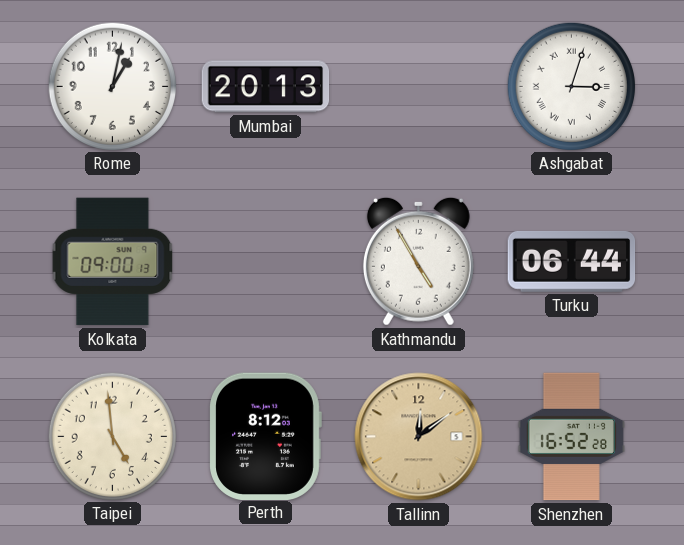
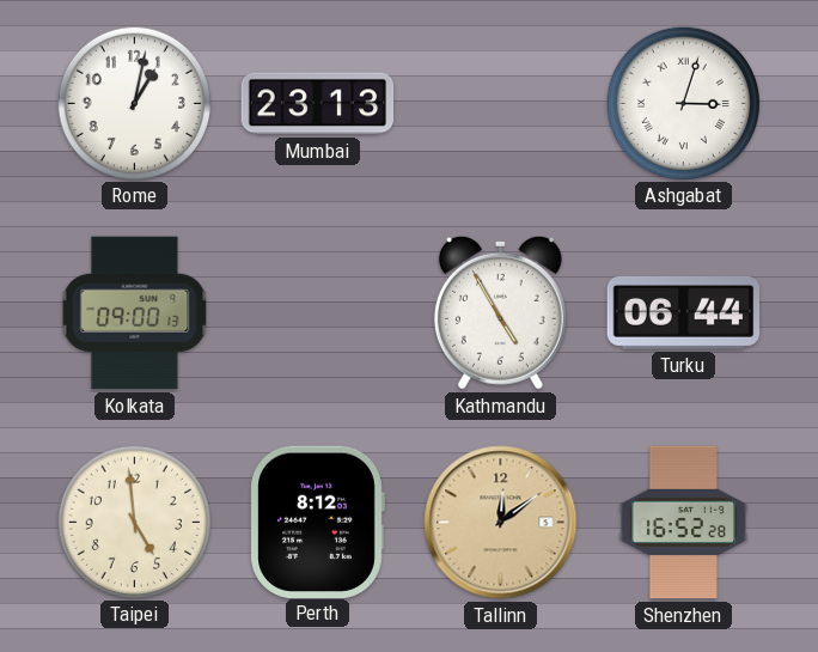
Mumbai: 20:13 -> 23:13
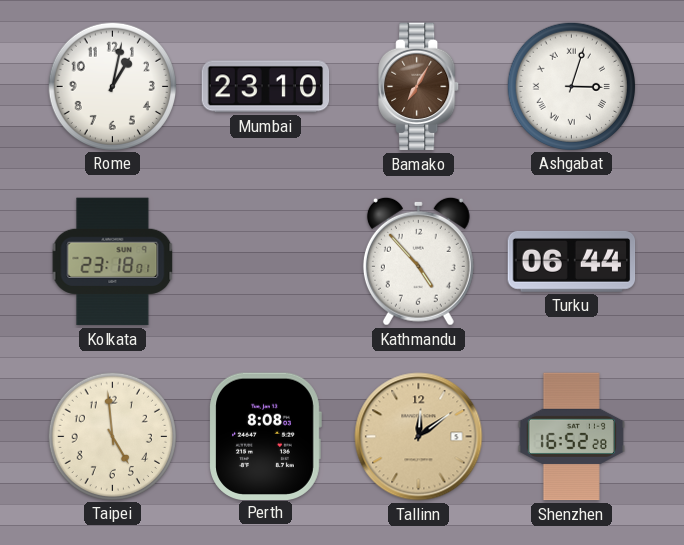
Mumbai: 23:13 -> 23:10
Bamako: none -> 7:05
Kolkata: 09:00 -> 23:18
Kathmandu: 4:55 -> 4:53
Perth: 8:12 -> 8:08
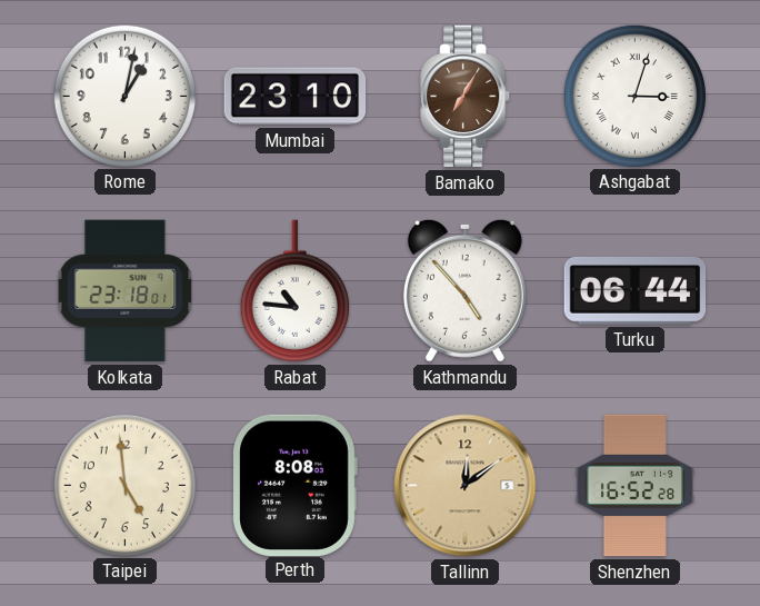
Rabat: none -> 10:46
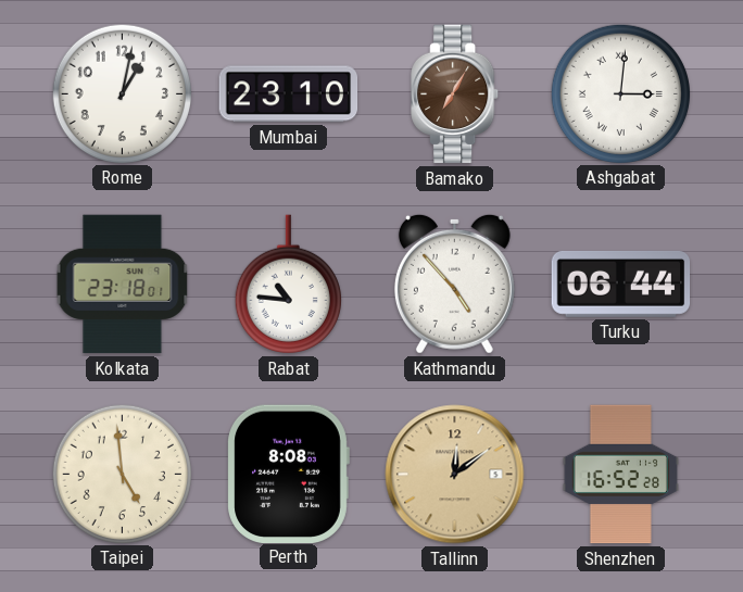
Ashgabat: 3:03 -> 3:01
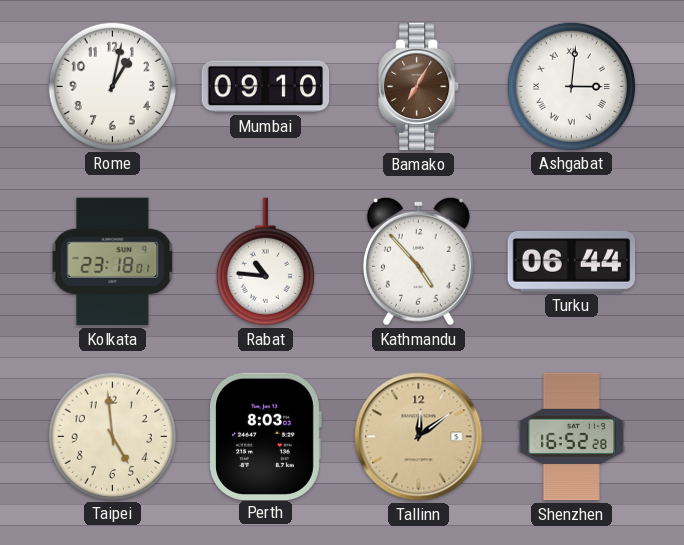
Mumbai: 23:10 -> 09:10
Perth: 8:08 -> 8:03
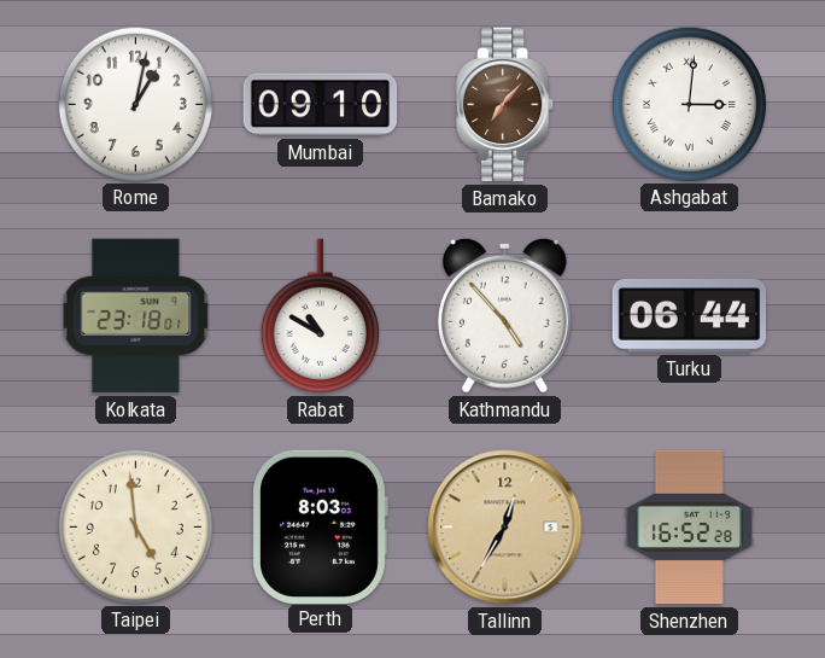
Bamako: 7:05 -> 7:07
Rabat: 10:46 -> 10:50
Tallinn: 12:09 -> 12:35
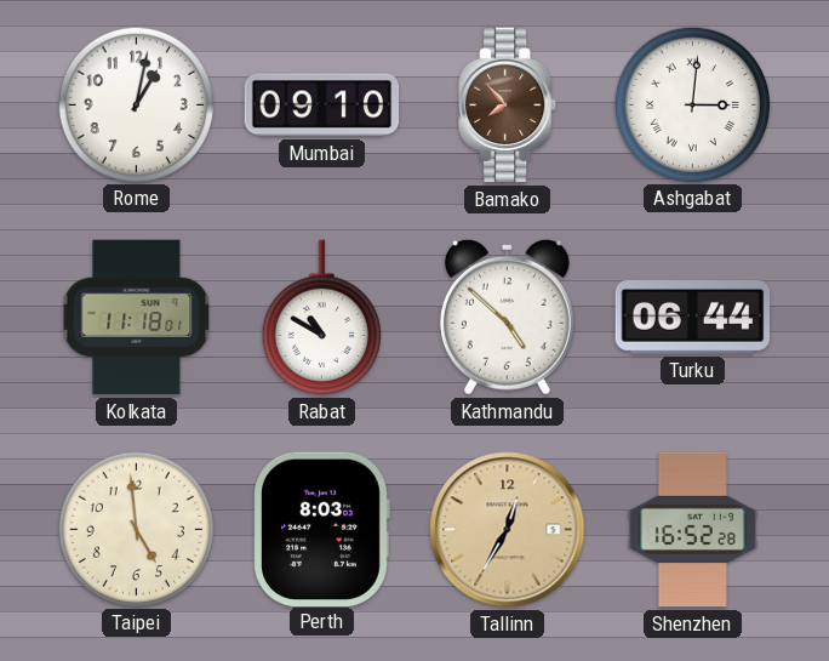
Bamako: 7:07 -> 7:53
Kolkata: 23:18 -> 11:18
Kathmandu: 4:53 -> 4:52
